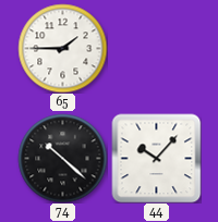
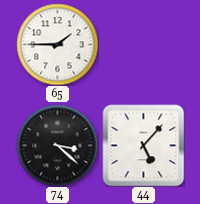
74: 10:22 -> 3:22
44: 10:07 -> 5:07
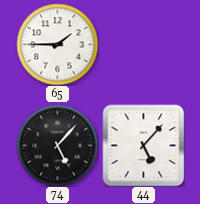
74: 3:22 -> 5:07
